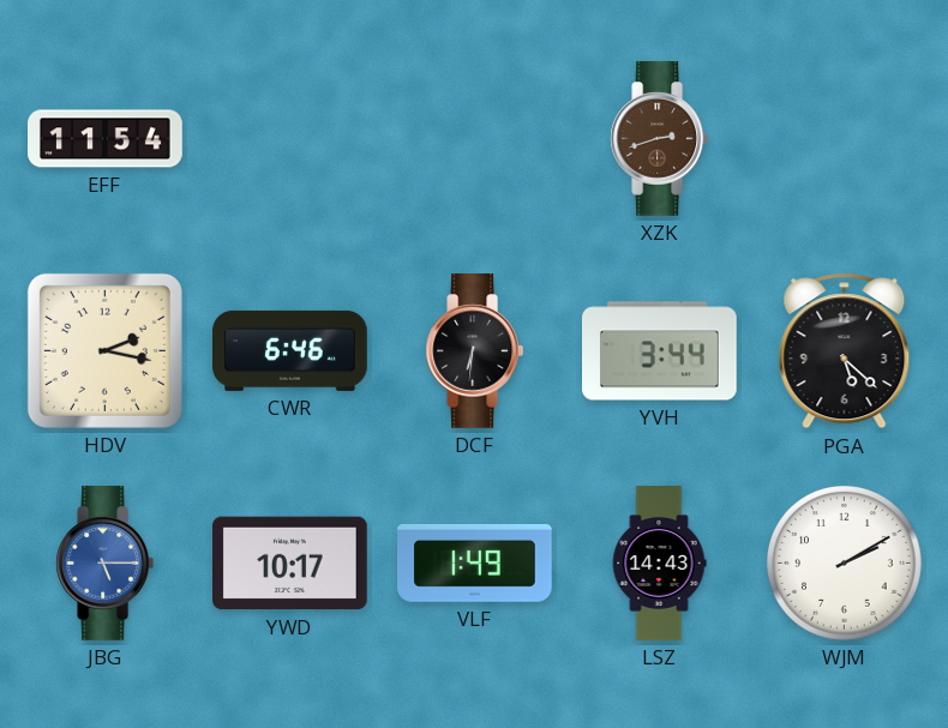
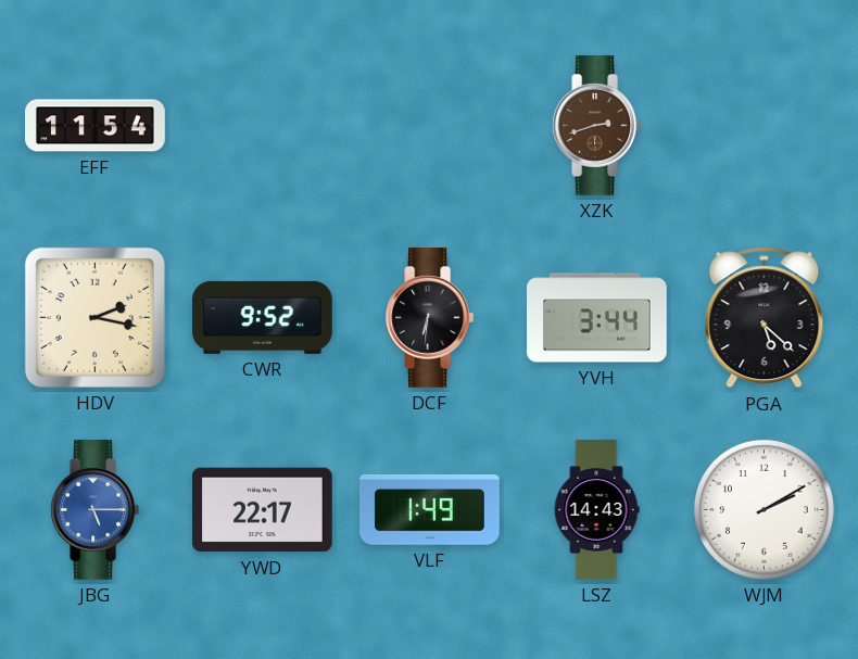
CWR: 6:46 -> 9:52
YWD: 10:17 -> 22:17
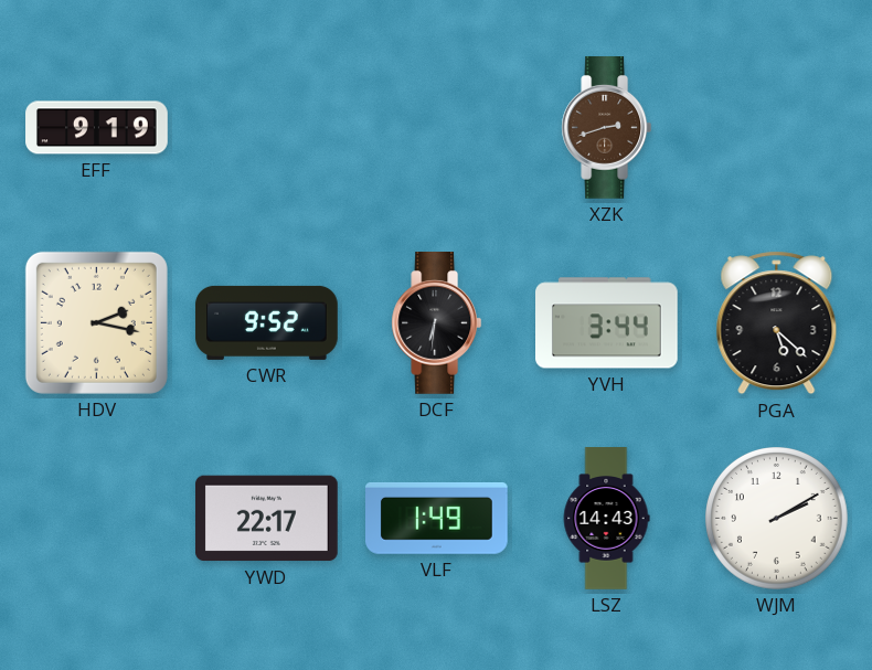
EFF: 11:54 -> 9:19
JBG: 5:15 -> none
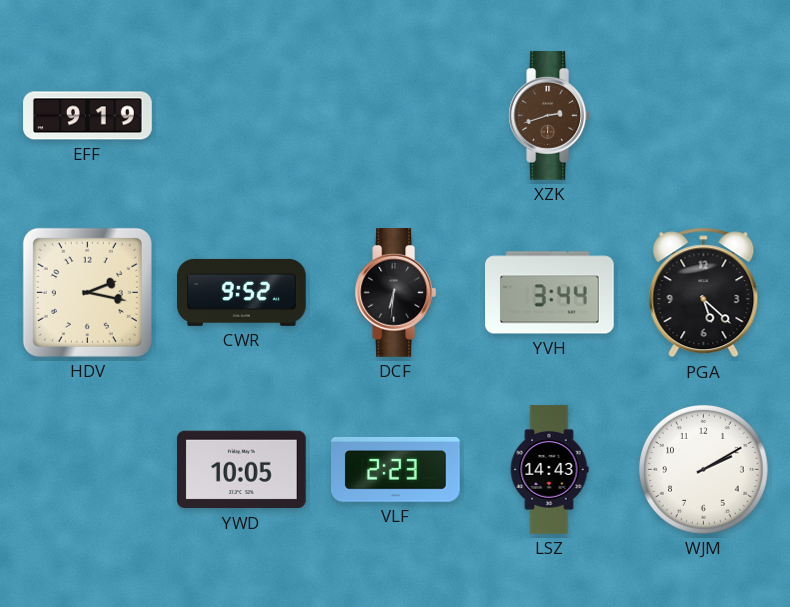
YWD: 22:17 -> 10:05
VLF: 1:49 -> 2:23
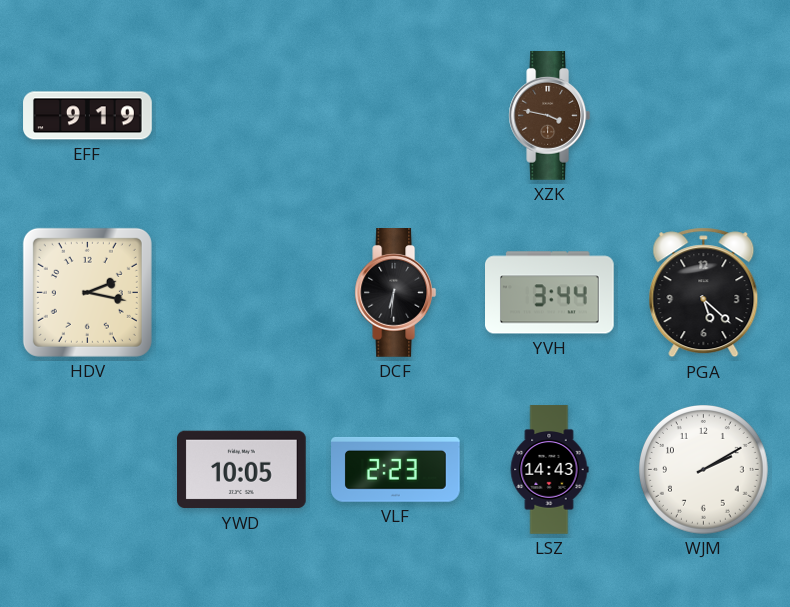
XZK: 2:42 -> 3:47
CWR: 9:52 -> none
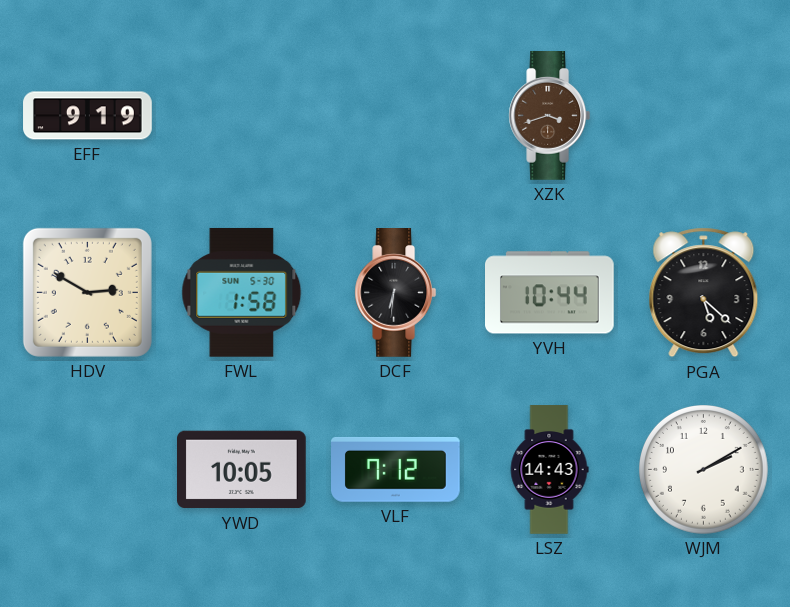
XZK: 3:47 -> 3:42
HDV: 2:17 -> 2:50
FWL: none -> 1:58
YVH: 3:44 -> 10:44
VLF: 2:23 -> 7:12
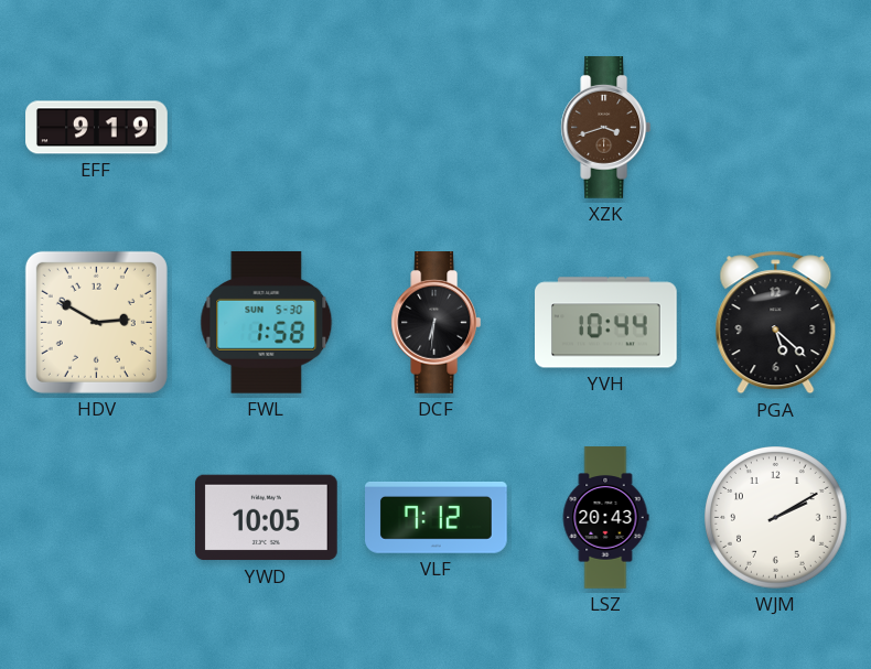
LSZ: 14:43 -> 20:43
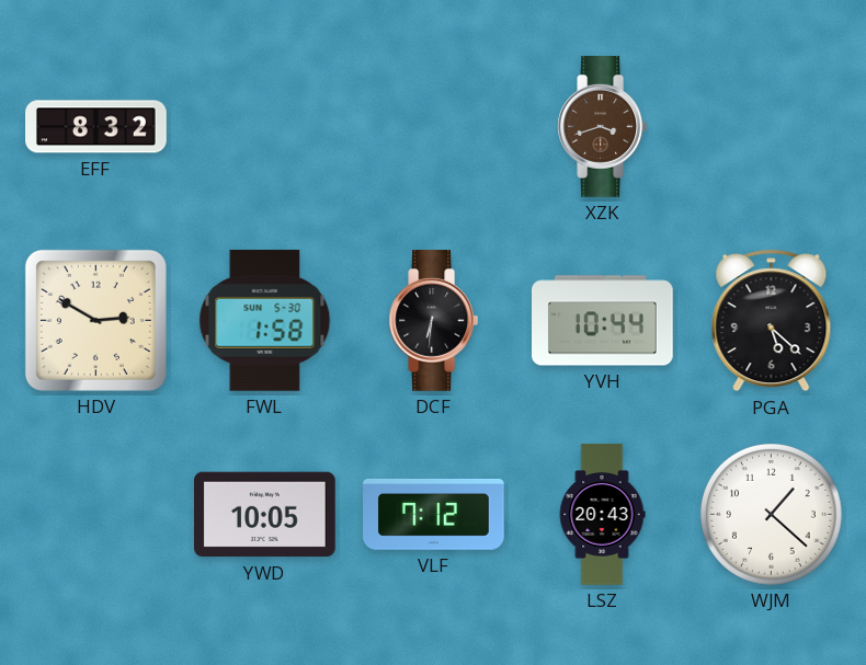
EFF: 9:19 -> 8:32
WJM: 2:10 -> 1:22
